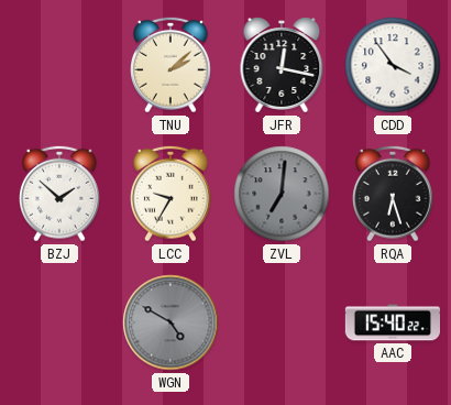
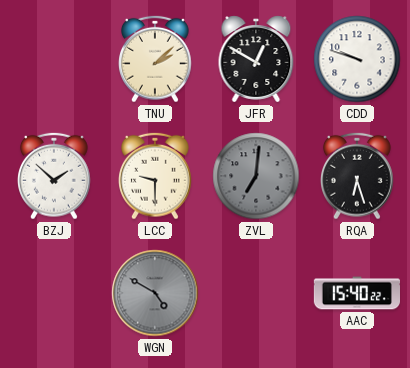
JFR: 12:17 -> 12:50
CDD: 3:54 -> 9:48
LCC: 9:35 -> 9:30
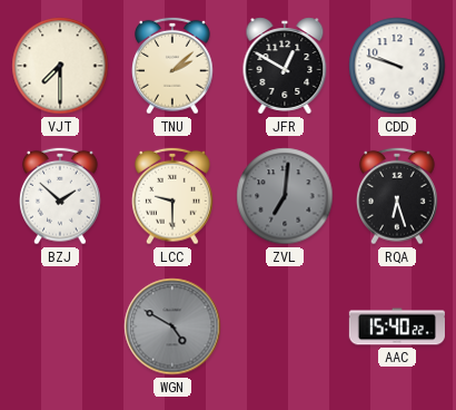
VJT: none -> 7:30
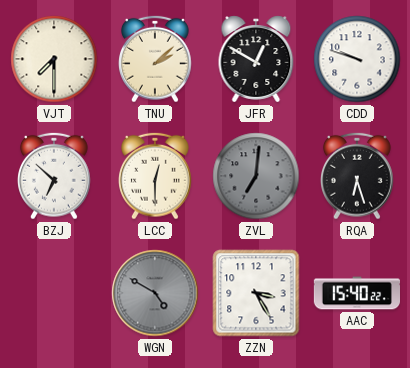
BZJ: 1:52 -> 6:52
LCC: 9:30 -> 12:30
ZZN: none -> 3:25
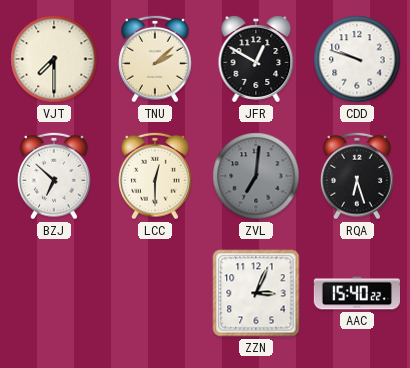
WGN: 4:50 -> none
ZZN: 3:25 -> 3:04
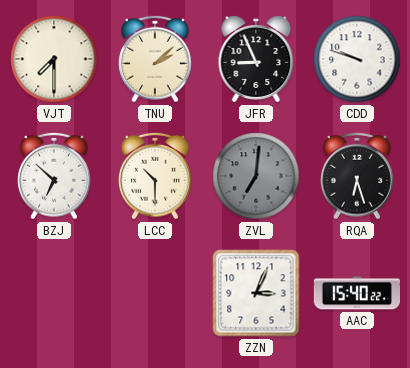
JFR: 12:50 -> 8:56
LCC: 12:30 -> 10:30
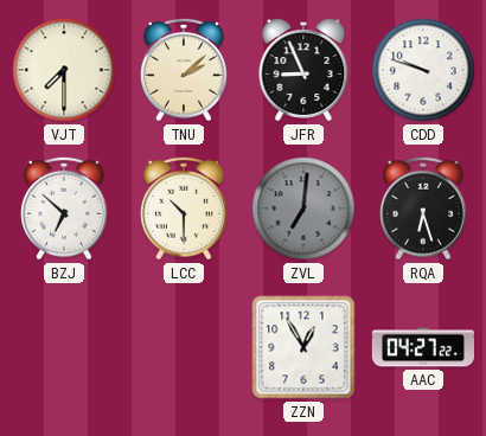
ZZN: 3:04 -> 12:55
AAC: 15:40 -> 04:27
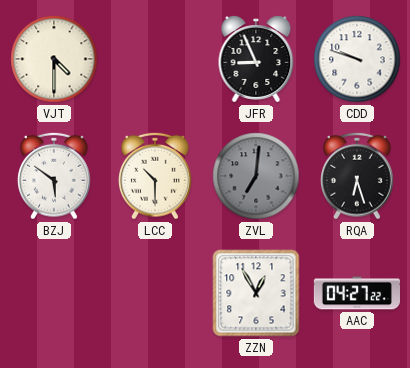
VJT: 7:30 -> 4:30
TNU: 2:08 -> none
BZJ: 6:52 -> 5:51
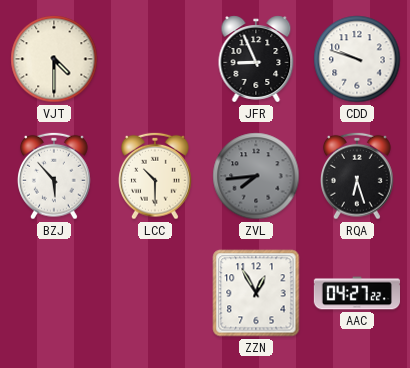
BZJ: 5:51 -> 5:53
ZVL: 7:01 -> 7:44
